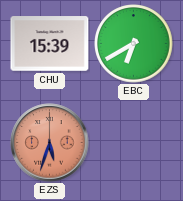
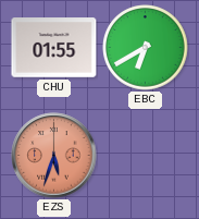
CHU: 15:39 -> 01:55
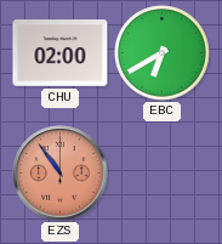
CHU: 01:55 -> 02:00
EZS: 5:33 -> 10:54
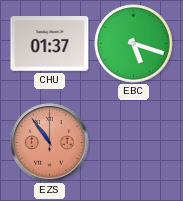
CHU: 02:00 -> 01:37
EBC: 6:40 -> 5:18
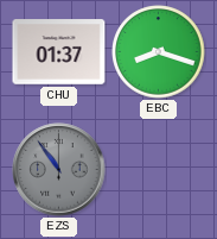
EBC: 5:18 -> 8:18
EZS dial: salmon -> grey
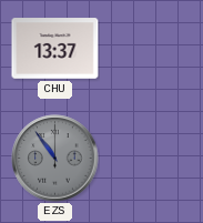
CHU: 01:37 -> 13:37
EBC: 8:18 -> none
